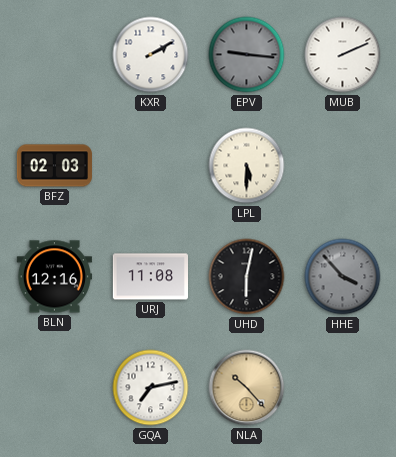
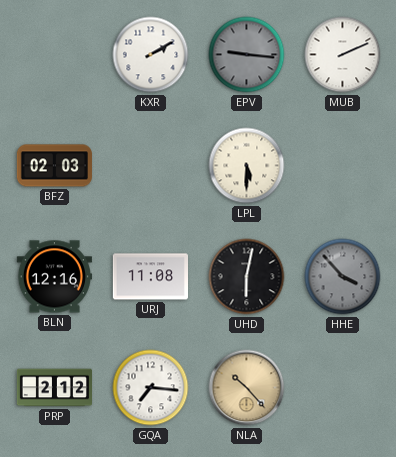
PRP: none -> 2:12
GQA: 7:13 -> 7:16
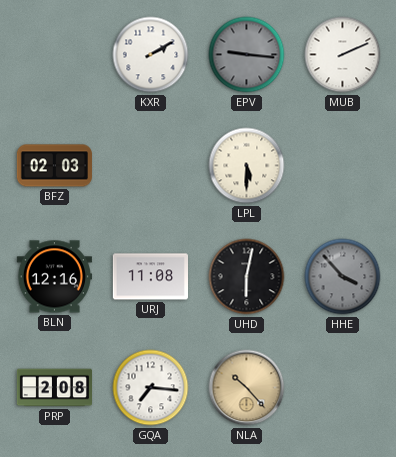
PRP: 2:12 -> 2:08
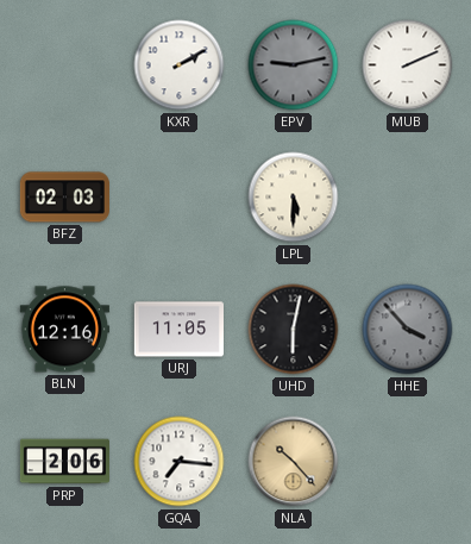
EPV: 9:16 -> 9:13
URJ: 11:08 -> 11:05
PRP: 2:08 -> 2:06
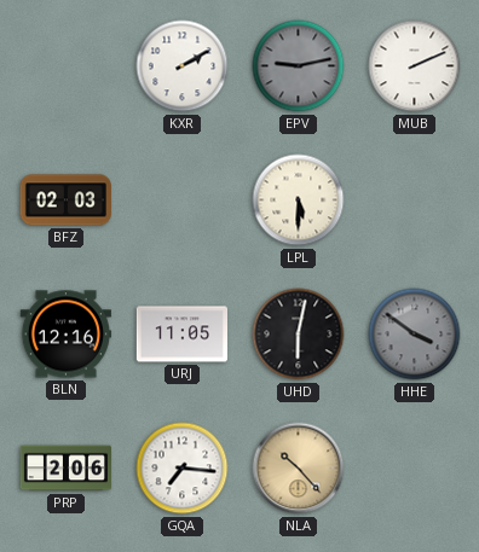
HHE: 3:53 -> 3:51
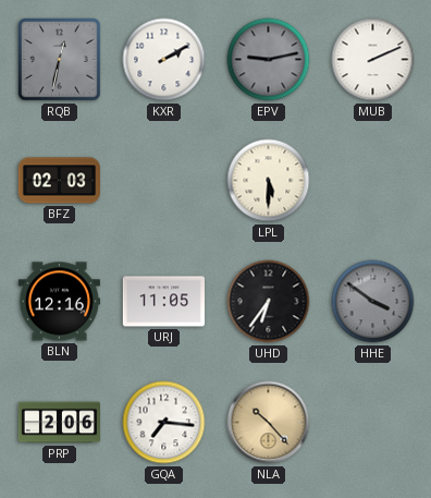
RQB: none -> 12:32
UHD: 6:02 -> 6:36
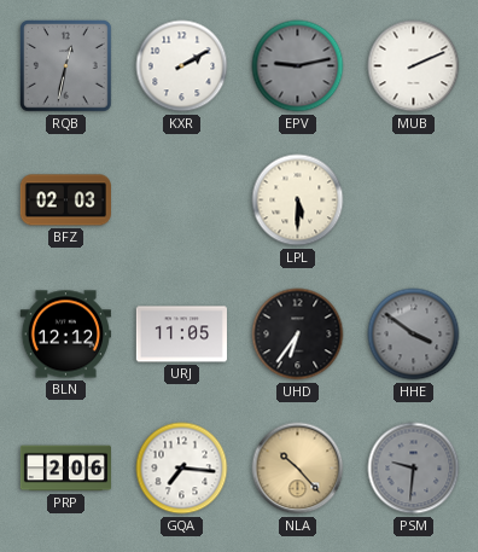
BLN: 12:16 -> 12:12
PSM: none -> 9:31
